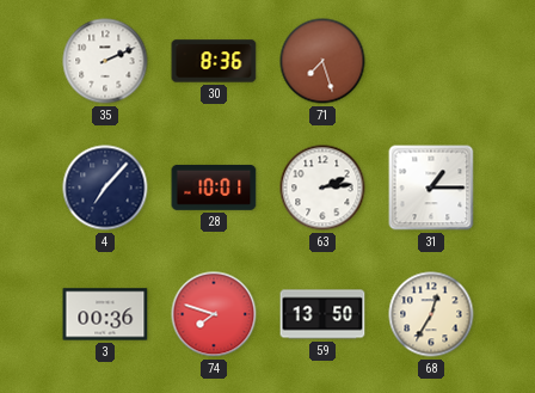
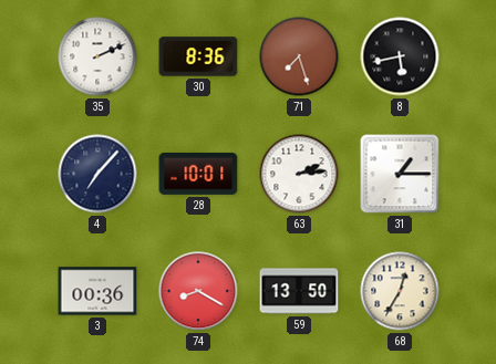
8: none -> 5:43
74: 7:48 -> 8:20
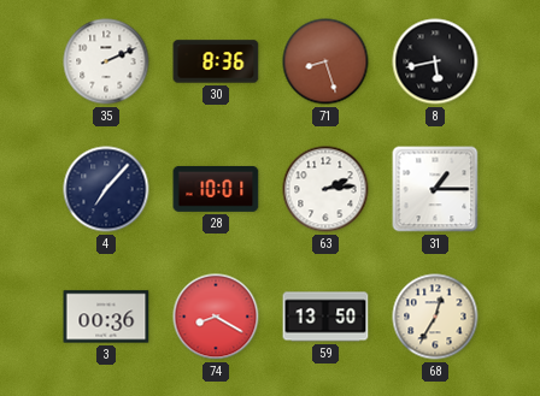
71: 7:27 -> 8:27
